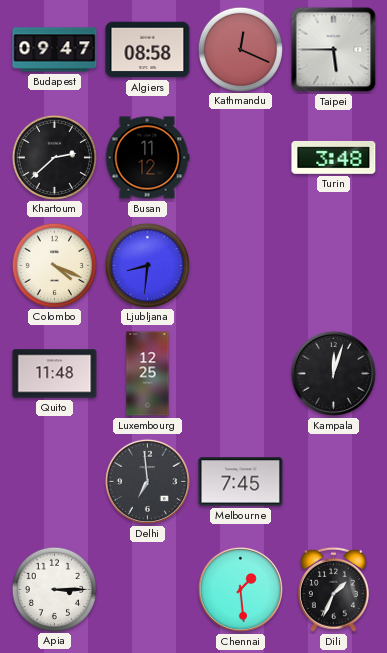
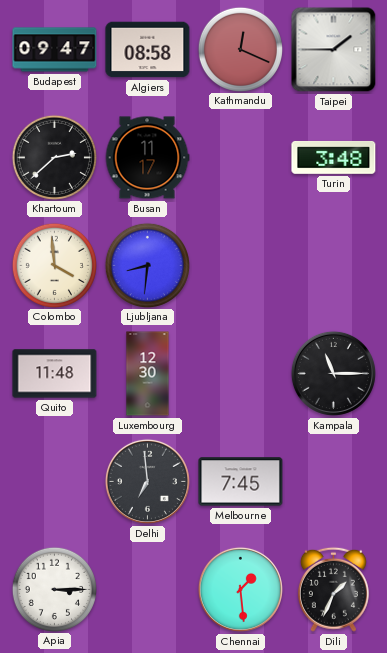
Taipei: 5:45 -> 1:45
Busan: 11:12 -> 11:17
Colombo: 4:19 -> 3:59
Luxembourg: 12:25 -> 12:30
Kampala: 12:03 -> 11:15
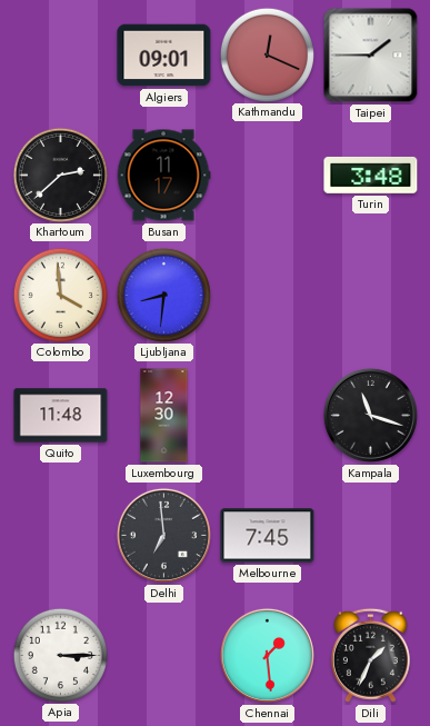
Budapest: 09:47 -> none
Algiers: 08:58 -> 09:01
Kampala: 11:15 -> 11:18
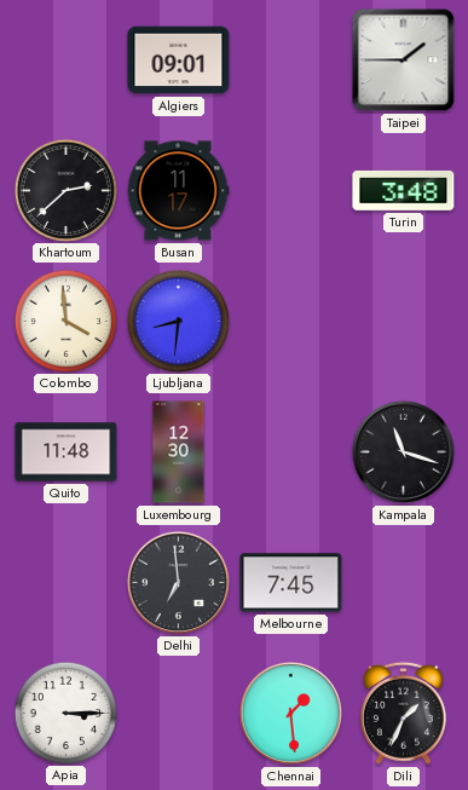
Kathmandu: 12:19 -> none
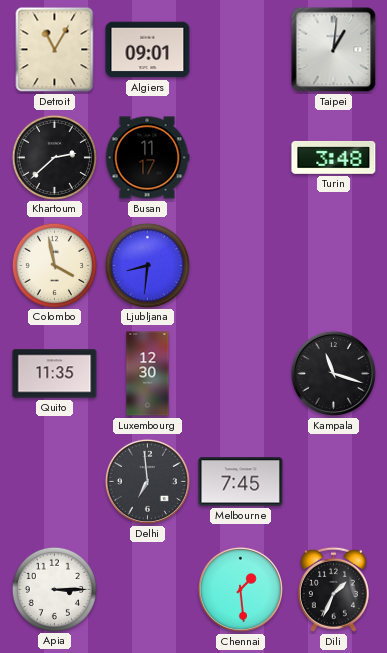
Detroit: none -> 11:05
Taipei: 1:45 -> 1:01
Colombo: 3:59 -> 3:58
Quito: 11:48 -> 11:35
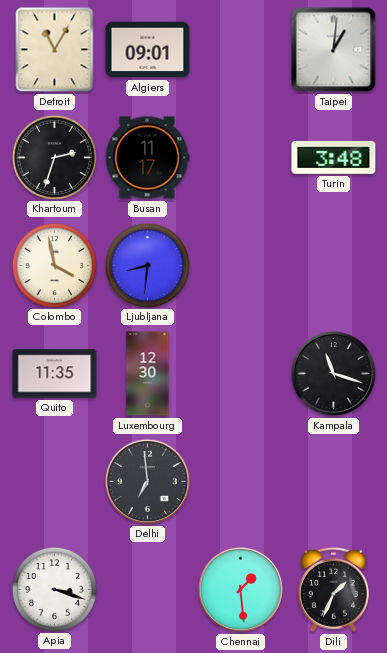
Khartoum: 2:38 -> 2:33
Melbourne: 7:45 -> none
Apia: 3:15 -> 3:18
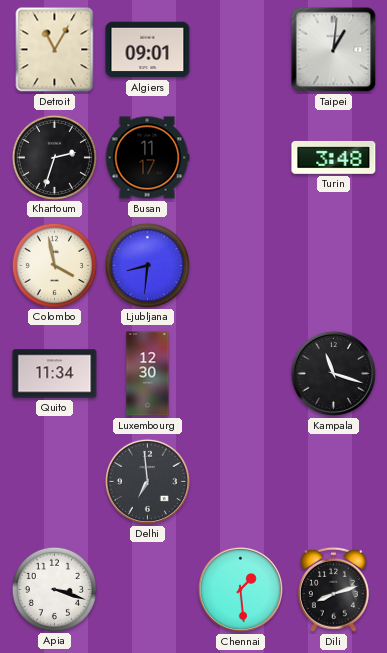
Quito: 11:35 -> 11:34
Dili: 1:34 -> 8:12
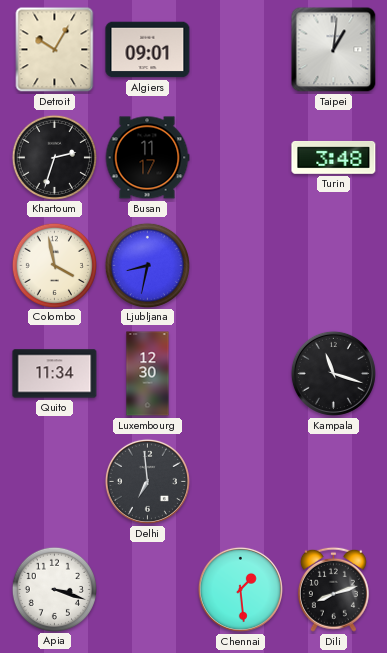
Detroit: 11:05 -> 10:05
Ljubljana: 8:31 -> 8:32
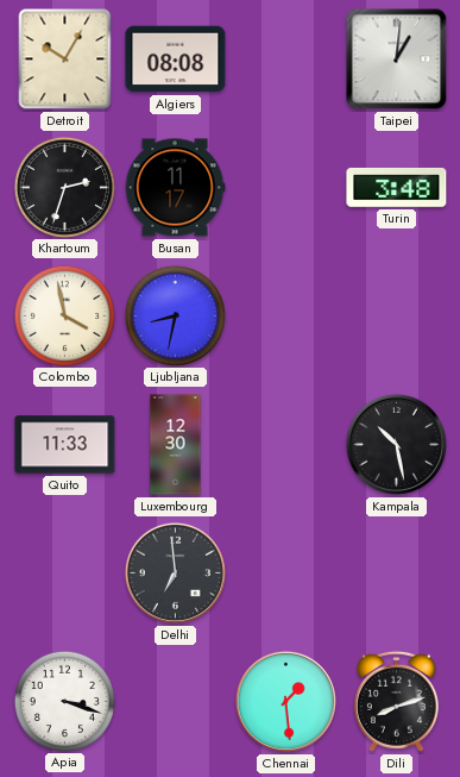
Algiers: 09:01 -> 08:08
Quito: 11:34 -> 11:33
Kampala: 11:18 -> 10:28
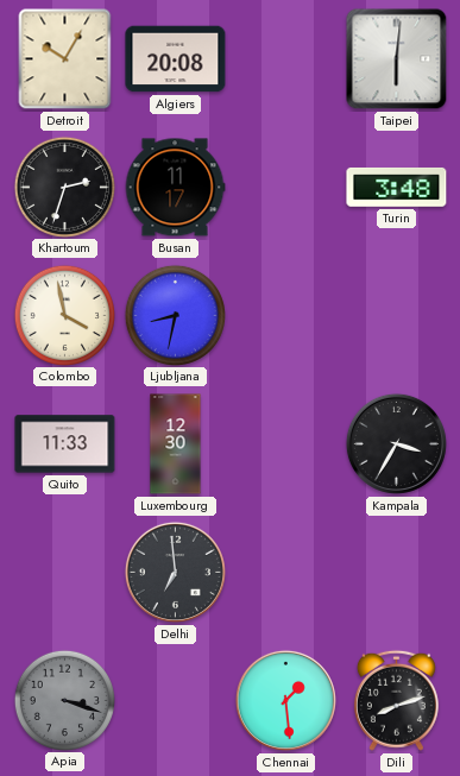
Algiers: 08:08 -> 20:08
Taipei: 1:01 -> 6:01
Kampala: 10:28 -> 3:35
Apia dial: white -> grey
